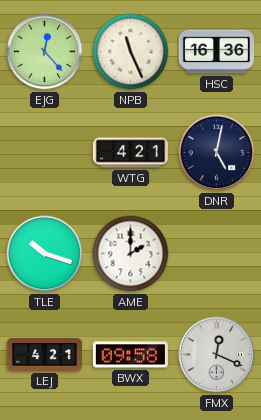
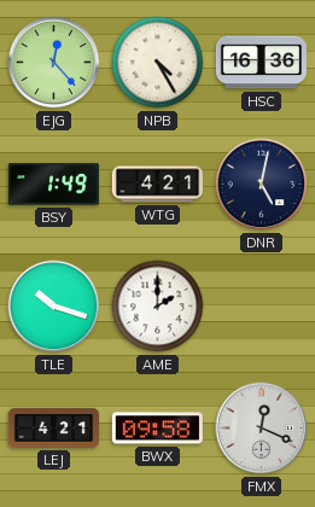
NPB: 11:26 -> 4:25
BSY: none -> 1:49
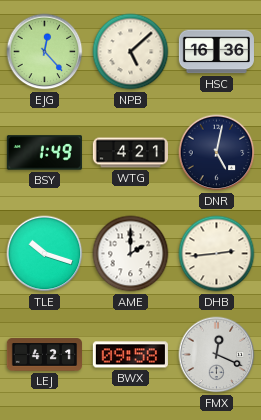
NPB: 4:25 -> 5:08
DHB: none -> 2:44
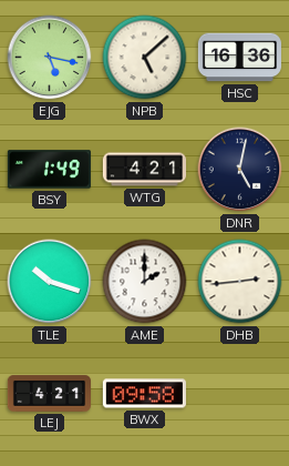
EJG: 12:23 -> 5:17
FMX: 12:19 -> none
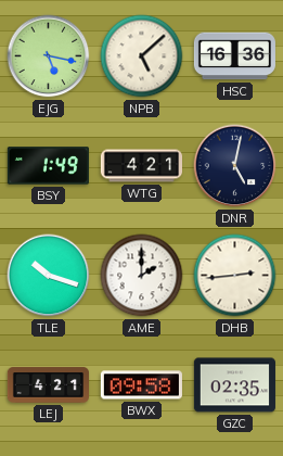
GZC: none -> 02:35
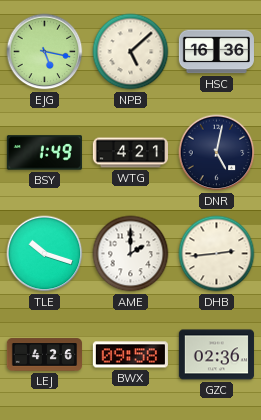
LEJ: 4:21 -> 4:26
GZC: 02:35 -> 02:36
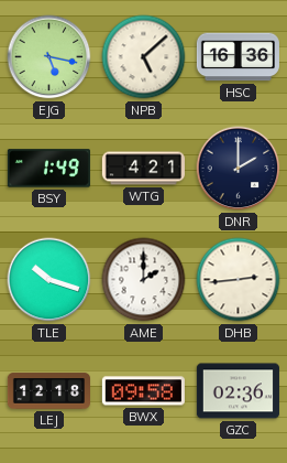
DNR: 5:02 -> 2:00
LEJ: 4:26 -> 12:18
